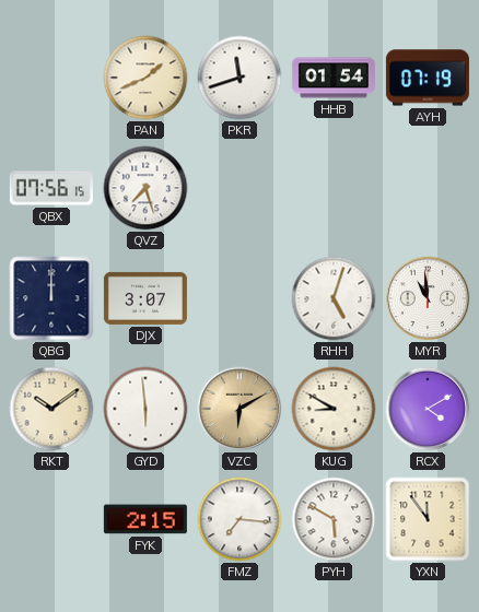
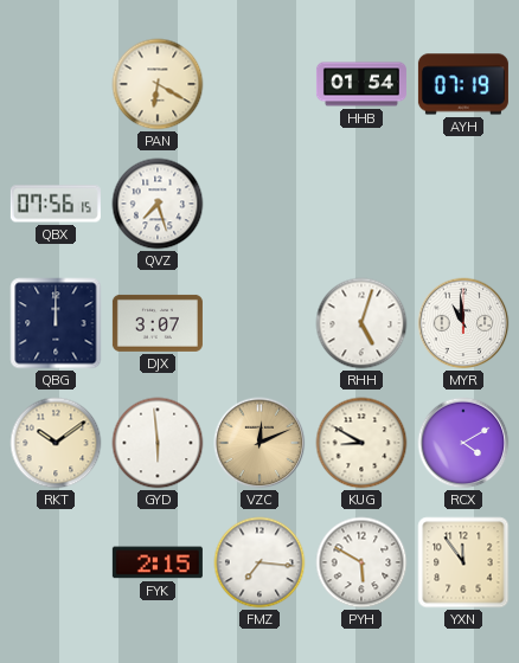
PAN: 1:41 -> 6:20
PKR: 11:42 -> none
VZC: 6:10 -> 12:11
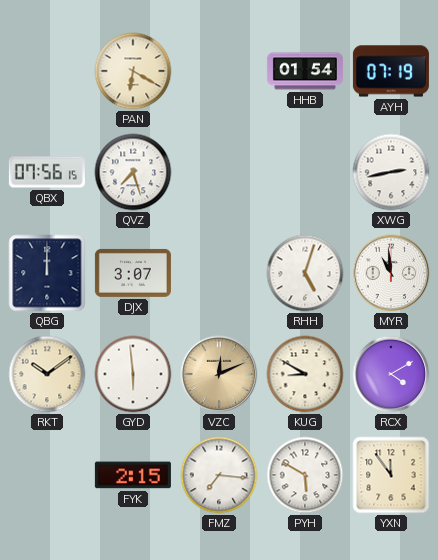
XWG: none -> 2:43
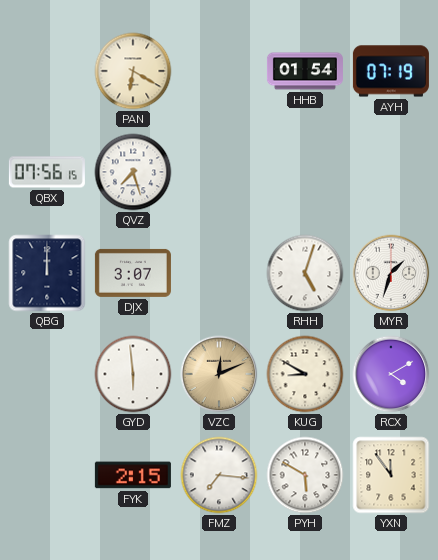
XWG: 2:43 -> none
MYR: 10:59 -> 1:33
RKT: 10:09 -> none
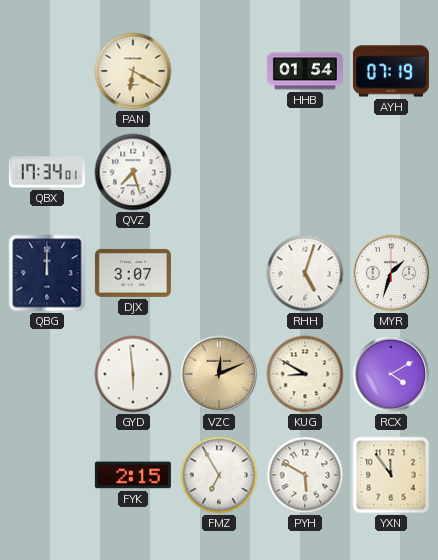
QBX: 07:56 -> 17:34
FMZ: 7:16 -> 6:55
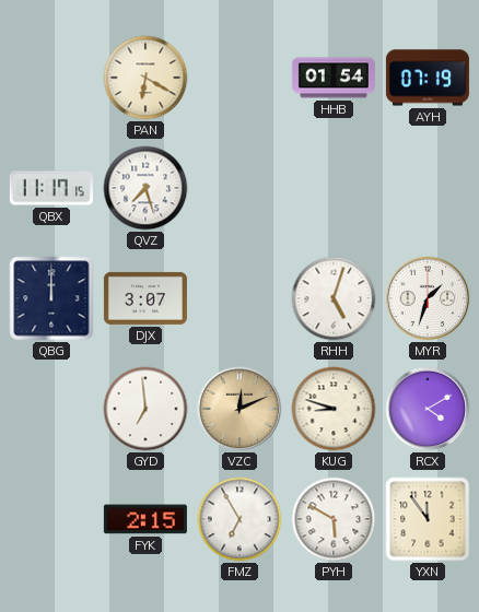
QBX: 17:34 -> 11:17
GYD: 5:59 -> 6:59
KUG: 8:50 -> 8:48
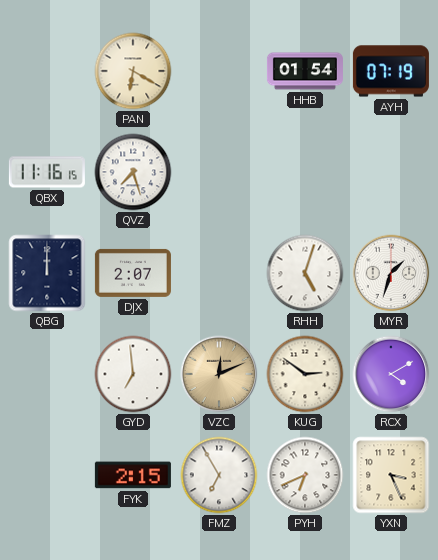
QBX: 11:17 -> 11:16
DJX: 3:07 -> 2:07
KUG: 8:48 -> 2:51
PYH: 5:50 -> 6:41
YXN: 11:54 -> 3:26
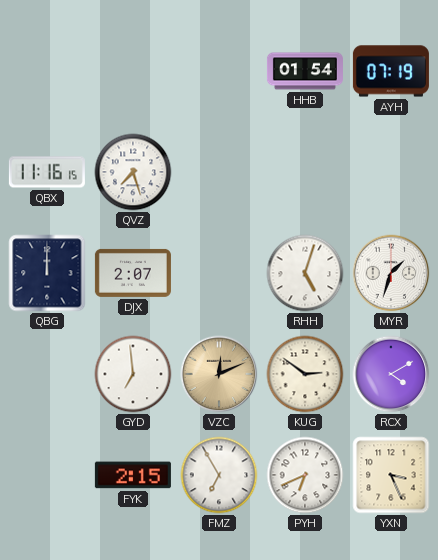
PAN: 6:20 -> none
